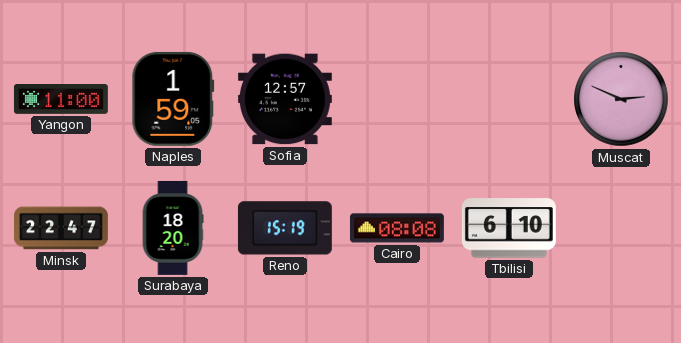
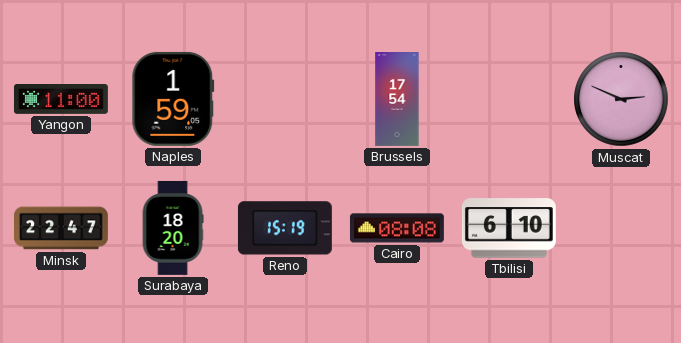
Sofia: 12:57 -> none
Brussels: none -> 17:54
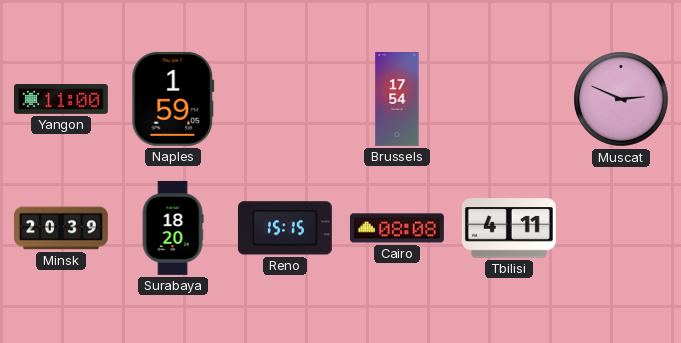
Minsk: 22:47 -> 20:39
Reno: 15:19 -> 15:15
Tbilisi: 6:10 -> 4:11
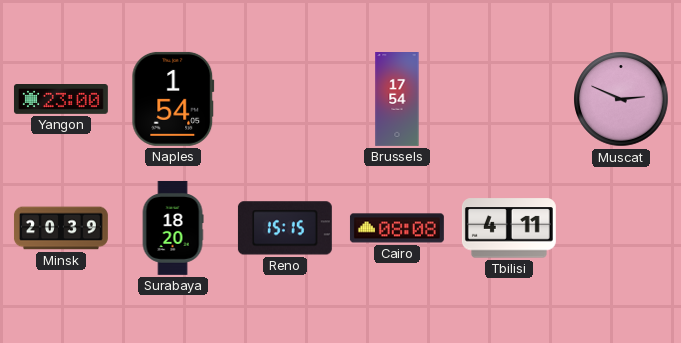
Yangon: 11:00 -> 23:00
Naples: 1:59 -> 1:54
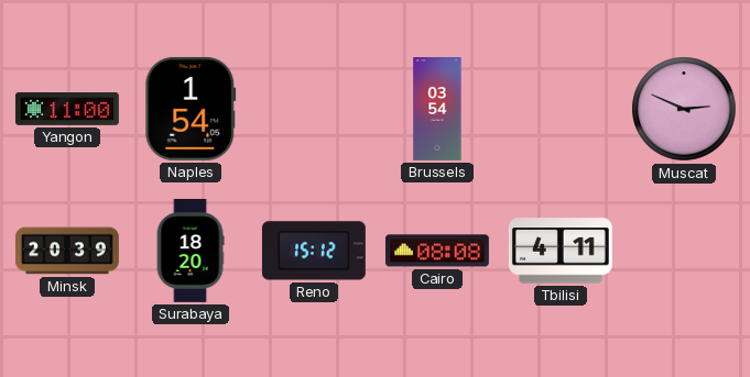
Yangon: 23:00 -> 11:00
Brussels: 17:54 -> 03:54
Reno: 15:15 -> 15:12
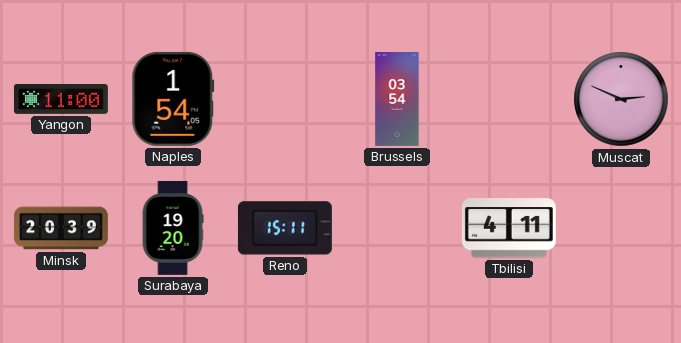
Surabaya: 18:20 -> 19:20
Reno: 15:12 -> 15:11
Cairo: 08:08 -> none
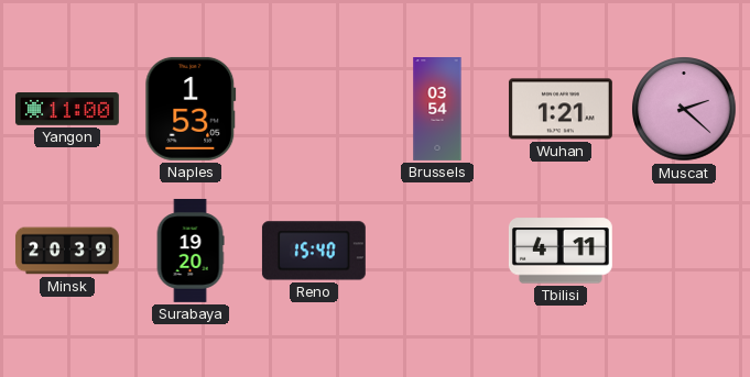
Naples: 1:54 -> 1:53
Wuhan: none -> 1:21
Muscat: 2:49 -> 2:22
Reno: 15:11 -> 15:40
